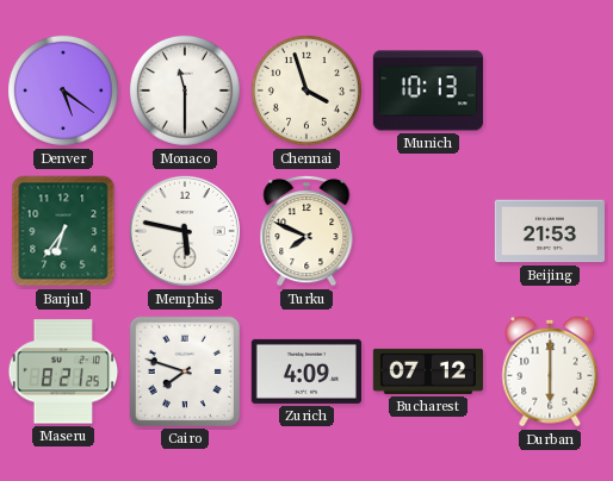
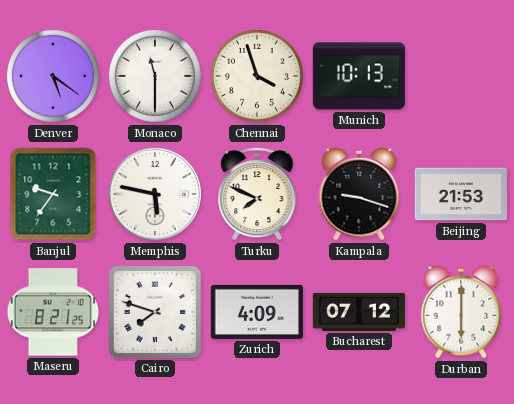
Banjul: 6:36 -> 9:36
Kampala: none -> 9:18
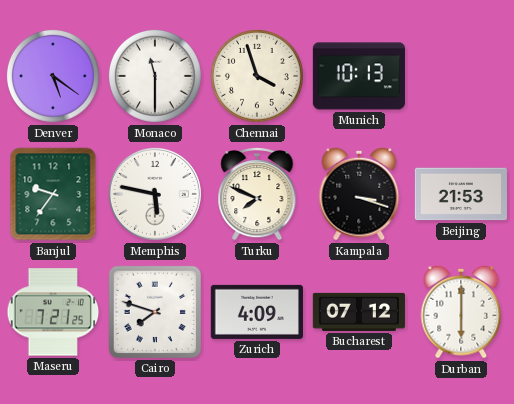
Kampala: 9:18 -> 3:18
Maseru: 8:21 -> 7:21
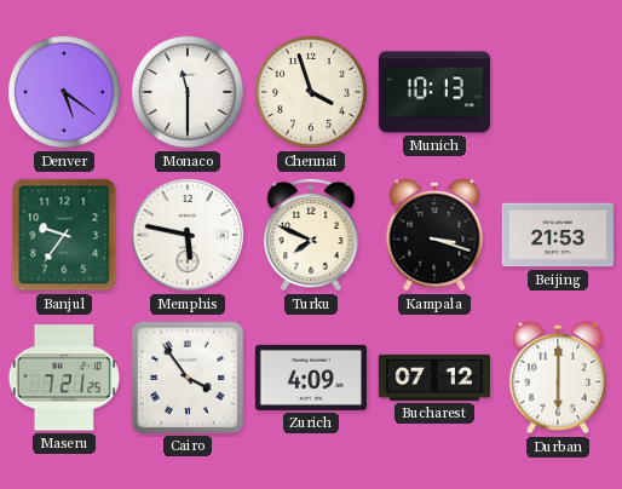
Cairo: 7:48 -> 3:54
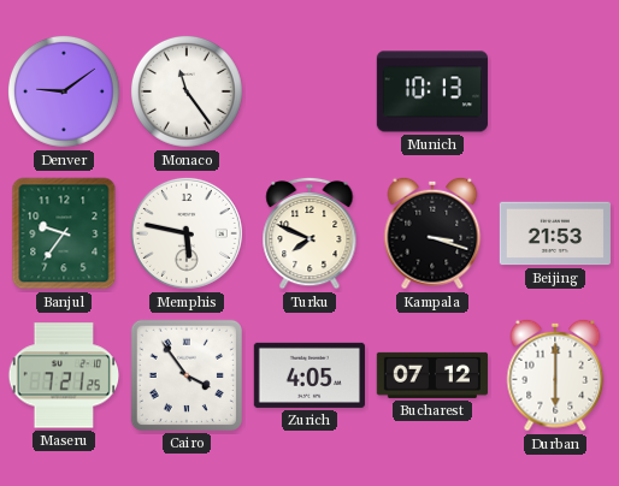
Denver: 5:21 -> 9:09
Monaco: 11:30 -> 11:24
Chennai: 3:57 -> none
Zurich: 4:09 -> 4:05
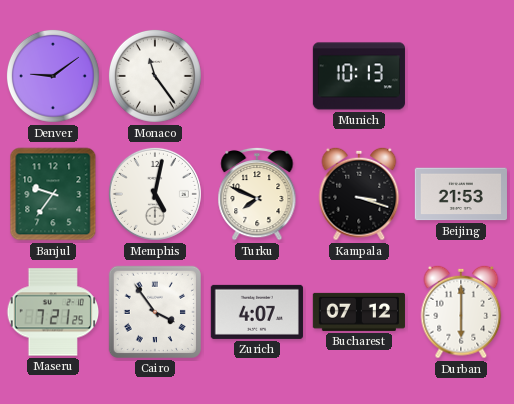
Memphis: 5:47 -> 5:02
Zurich: 4:05 -> 4:07
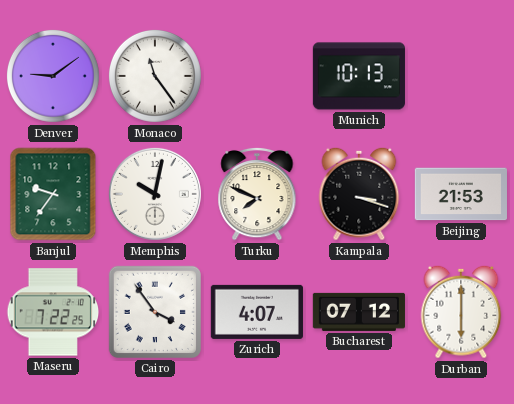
Memphis: 5:02 -> 10:02
Maseru: 7:21 -> 7:22
